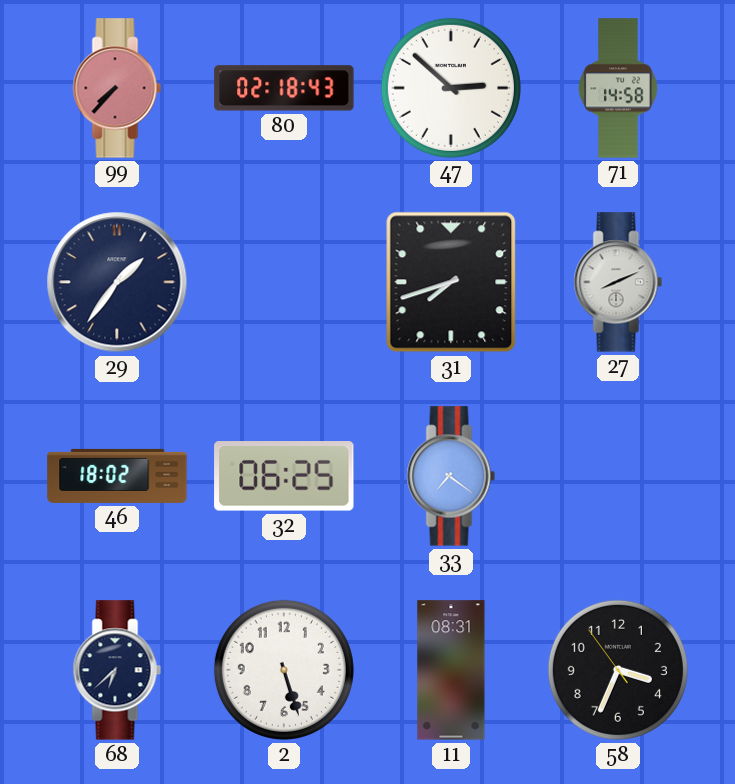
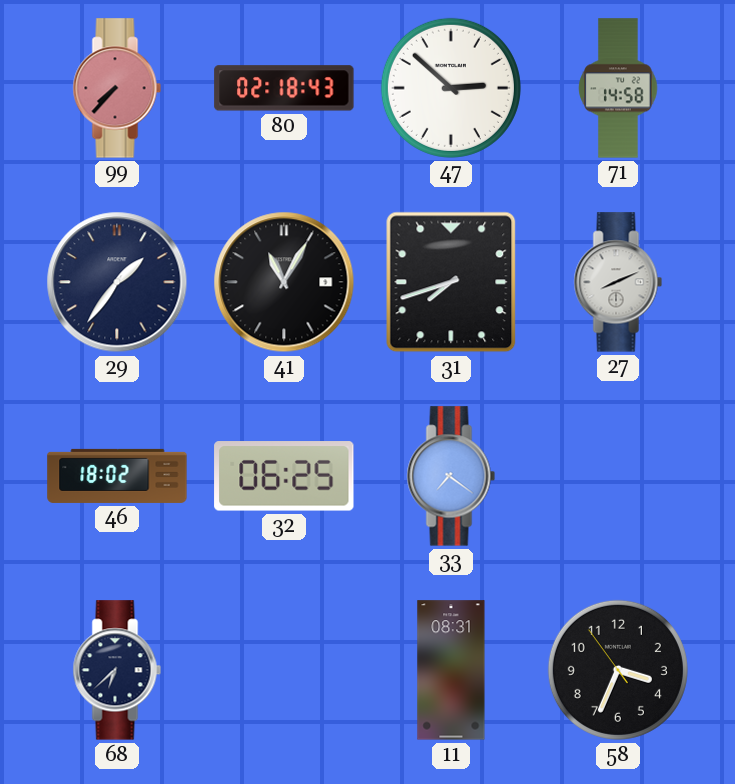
41: none -> 11:05
2: 5:27 -> none
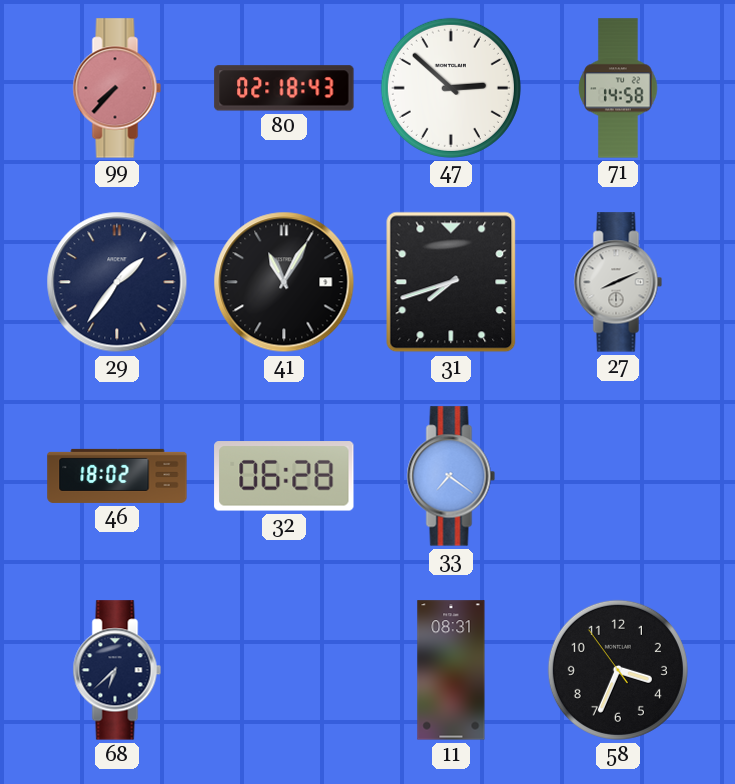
32: 06:25 -> 06:28
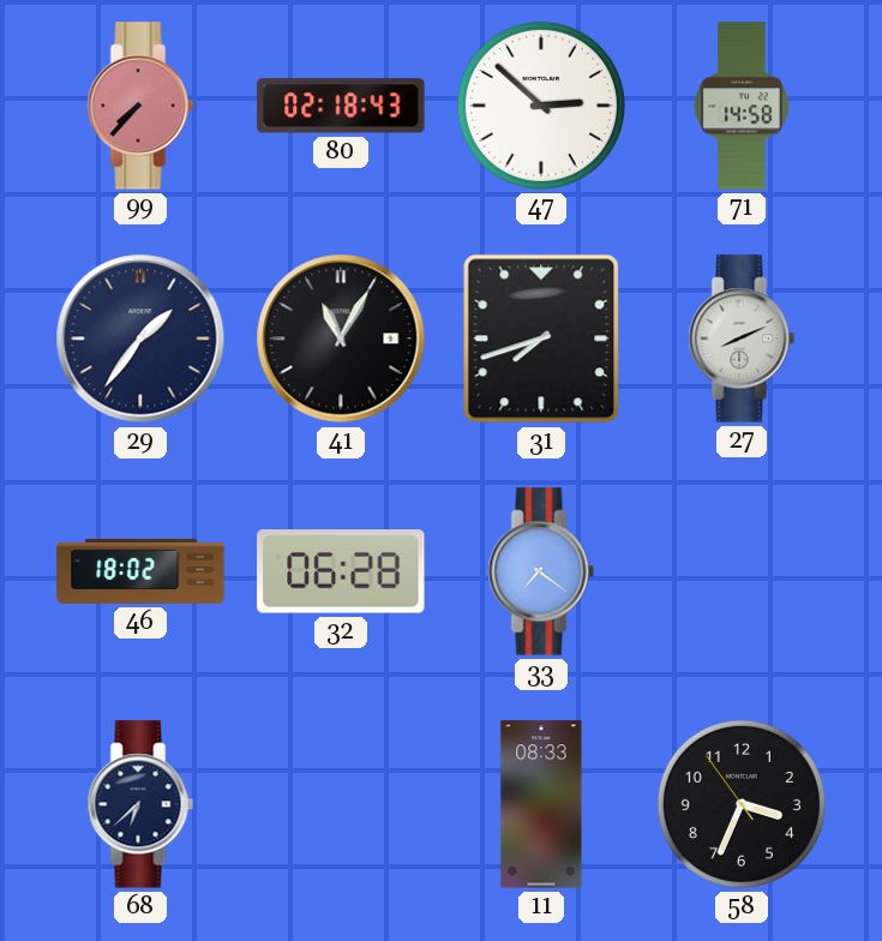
11: 08:31 -> 08:33
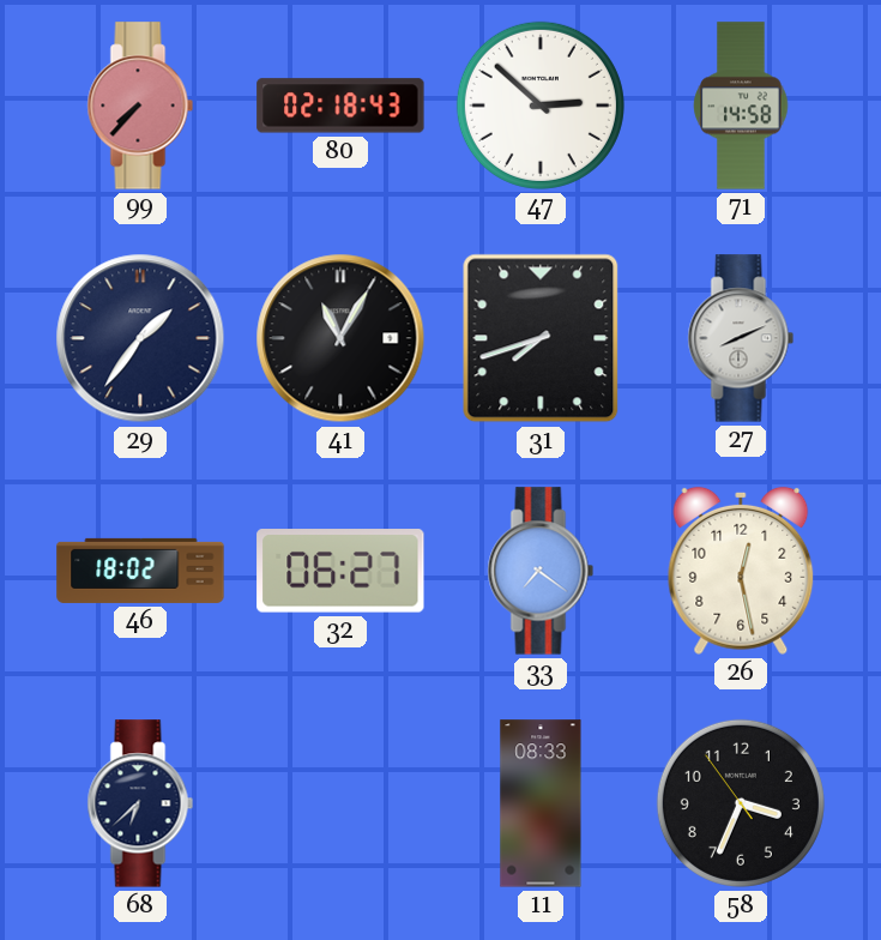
32: 06:28 -> 06:27
26: none -> 12:28
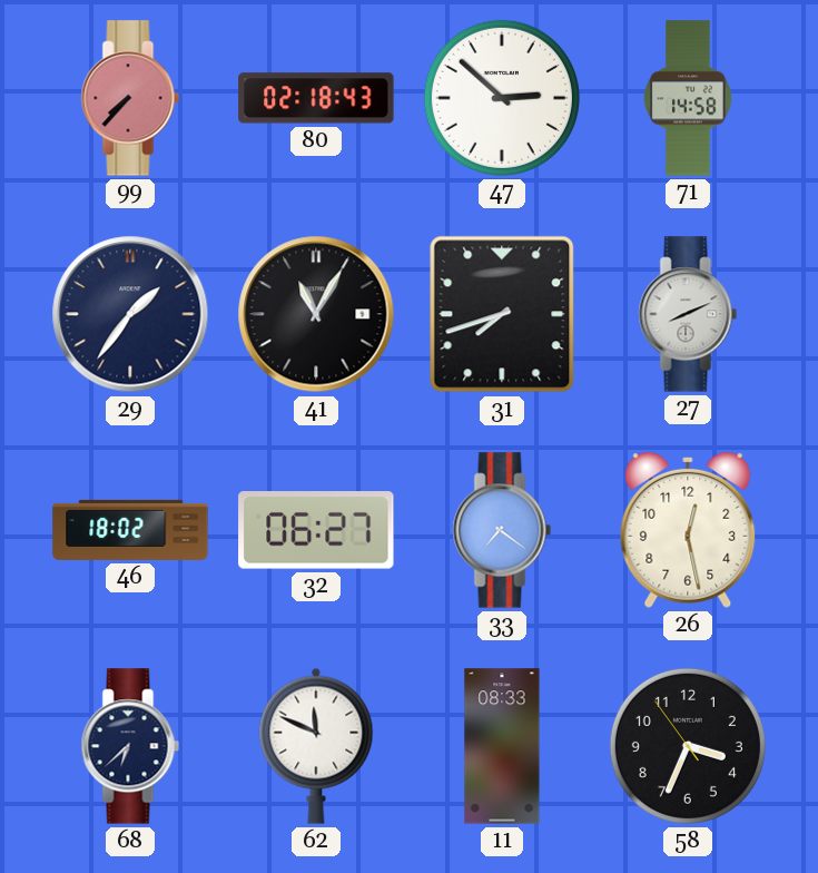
62: none -> 11:49
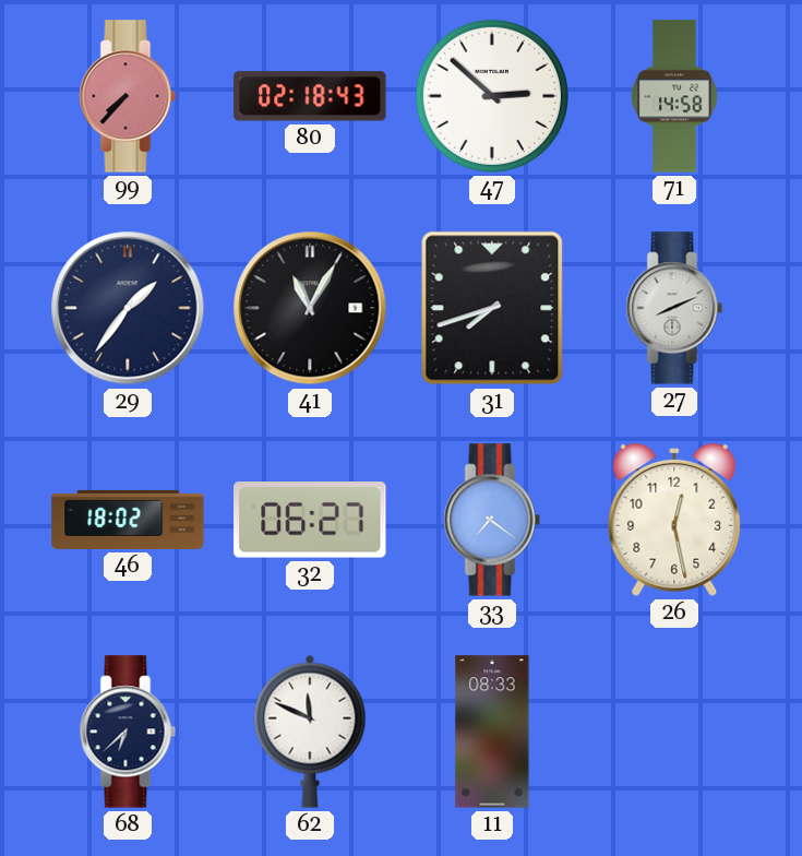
58: 3:33 -> none
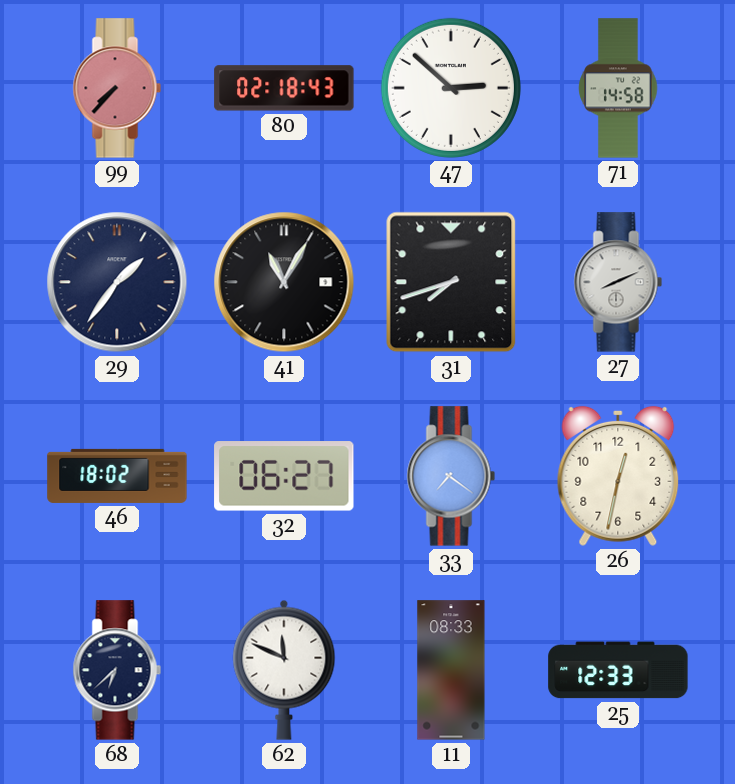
26: 12:28 -> 12:32
25: none -> 12:33
